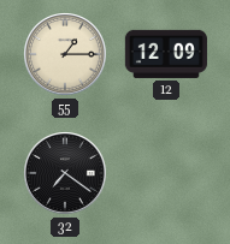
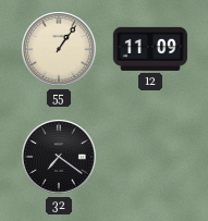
55: 1:15 -> 1:06
12: 12:09 -> 11:09
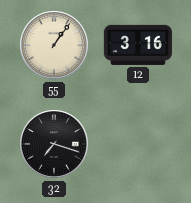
12: 11:09 -> 3:16
32: 7:21 -> 7:18
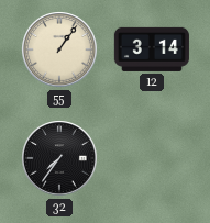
12: 3:16 -> 3:14
32: 7:18 -> 7:36
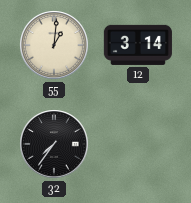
55: 1:06 -> 1:01
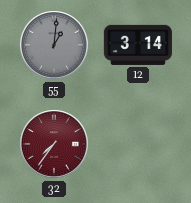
55 dial: cream -> grey
32 dial: black -> burgundy
